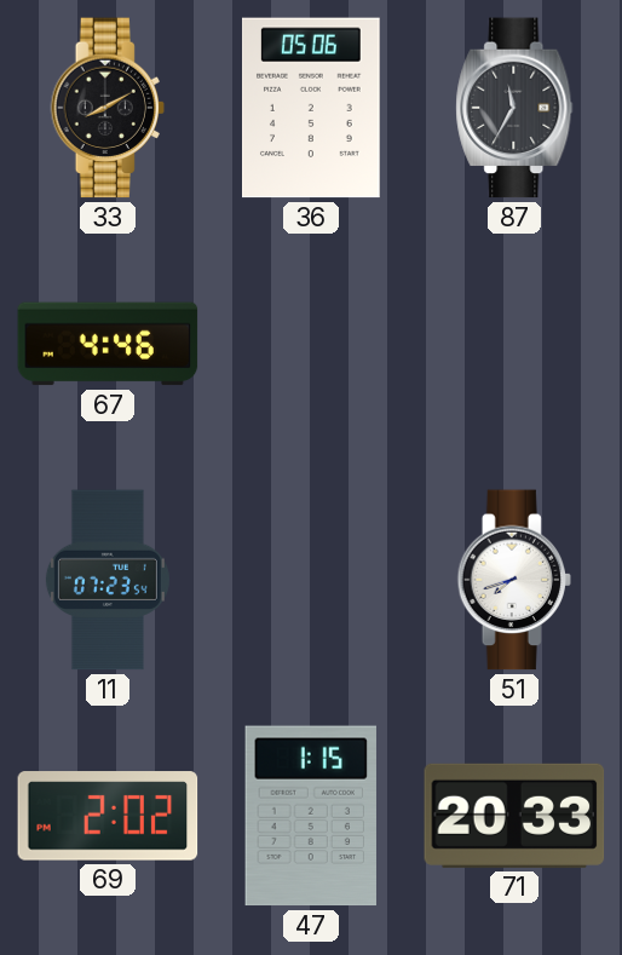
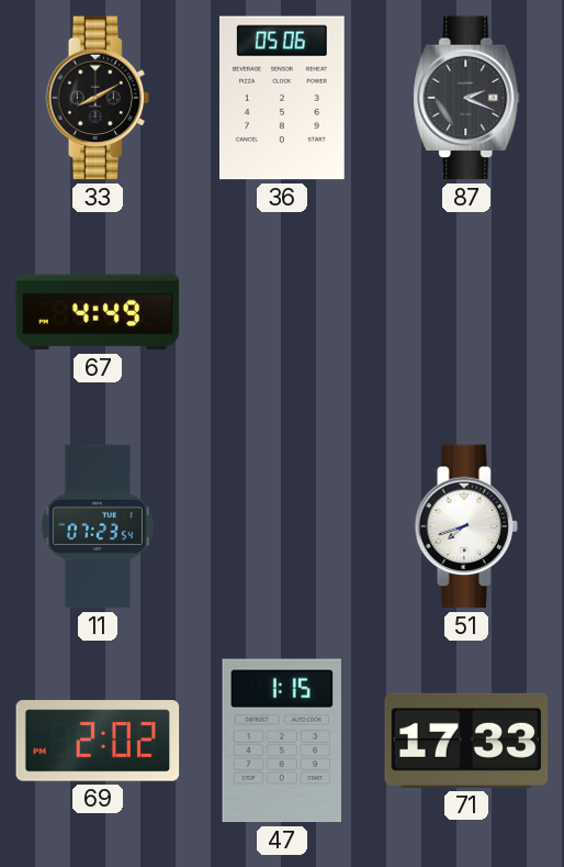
87: 11:35 -> 2:19
67: 4:46 -> 4:49
71: 20:33 -> 17:33
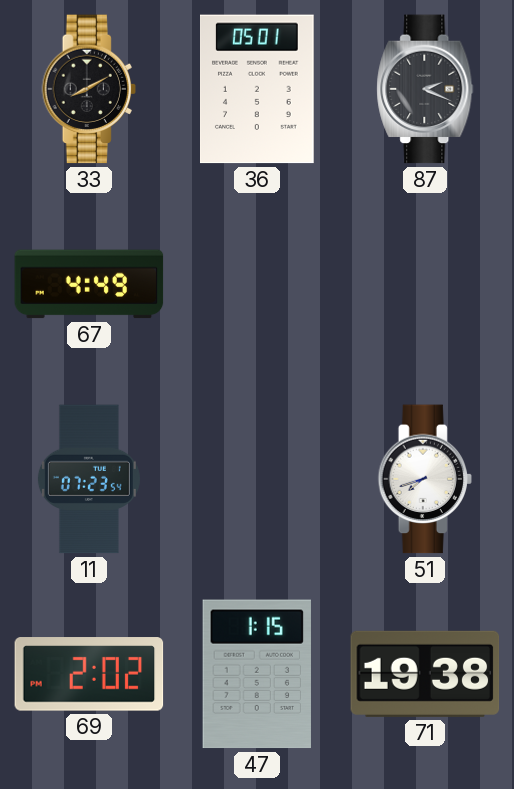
36: 05:06 -> 05:01
71: 17:33 -> 19:38
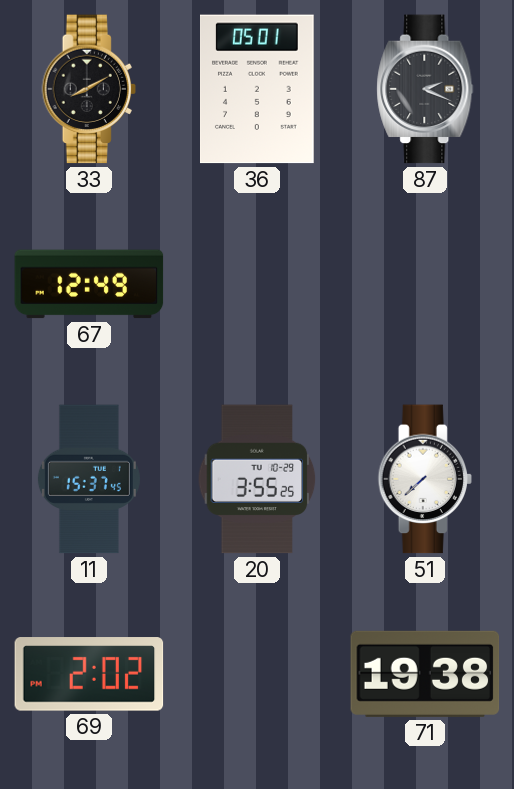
67: 4:49 -> 12:49
11: 07:23 -> 15:37
20: none -> 3:55
51: 7:42 -> 7:38
47: 1:15 -> none
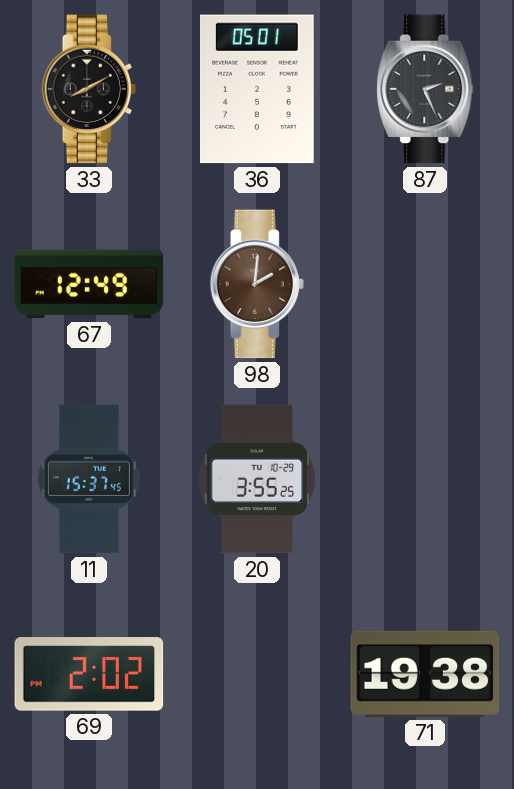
87: 2:19 -> 2:26
98: none -> 2:01
51: 7:38 -> none
